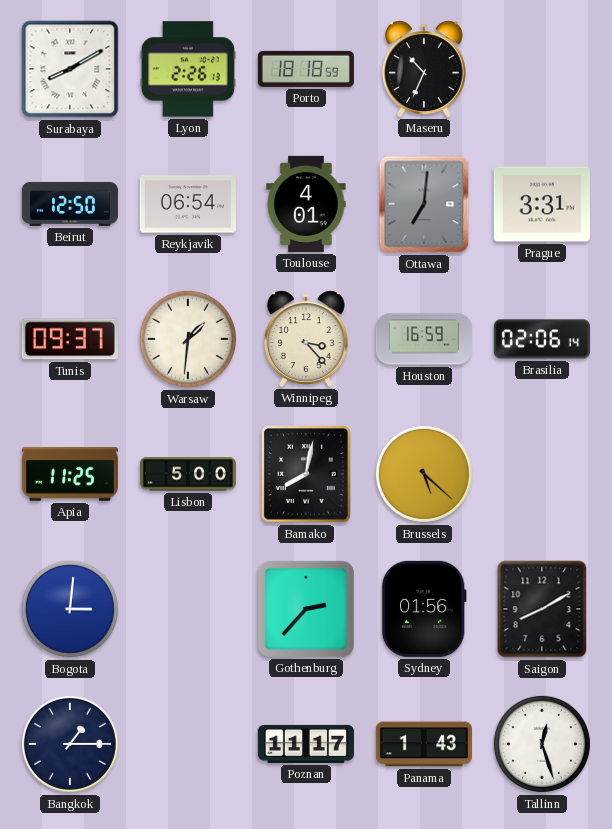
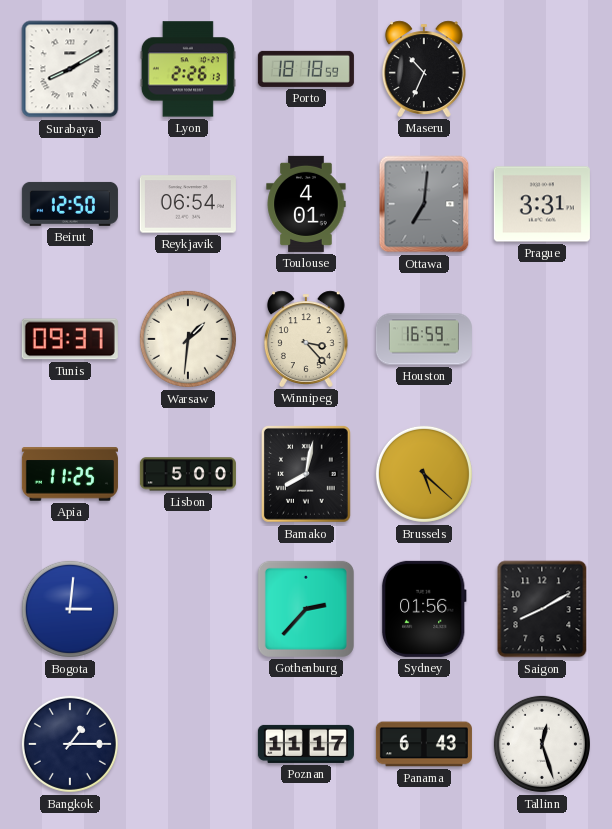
Brasilia: 02:06 -> none
Panama: 1:43 -> 6:43
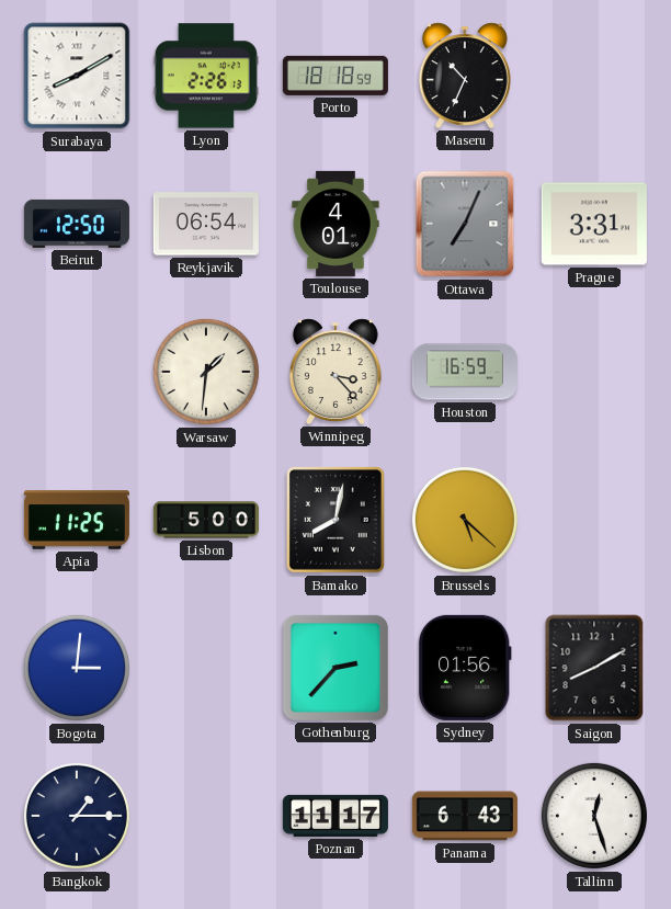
Ottawa: 7:01 -> 7:04
Tunis: 09:37 -> none
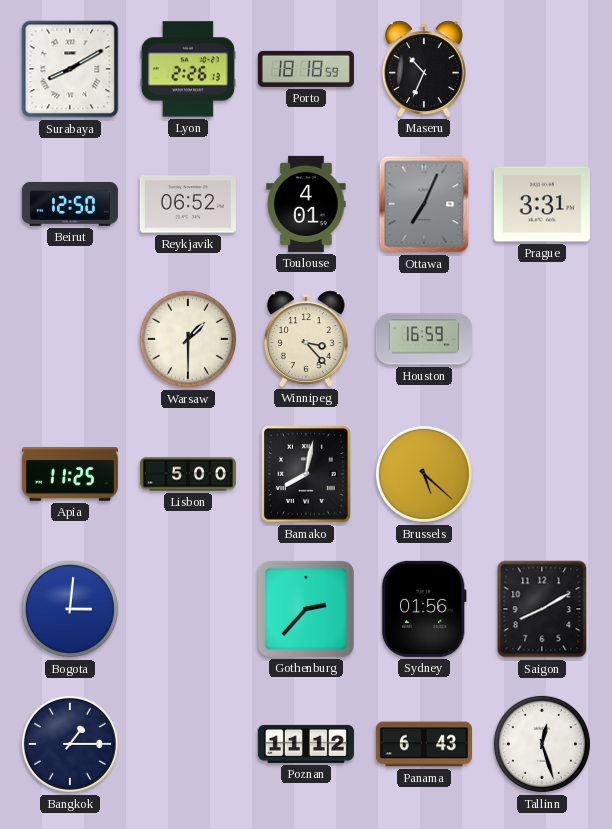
Reykjavik: 06:54 -> 06:52
Warsaw: 1:31 -> 1:30
Poznan: 11:17 -> 11:12
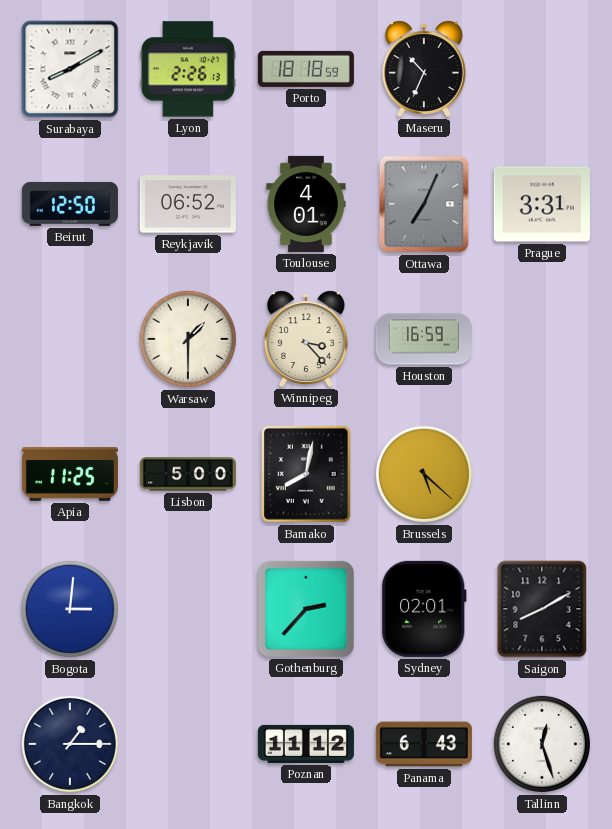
Sydney: 01:56 -> 02:01
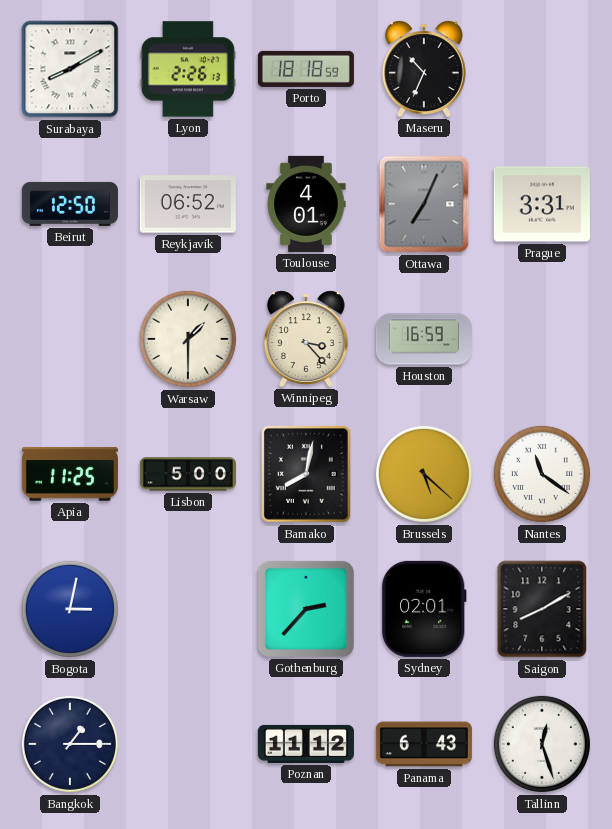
Nantes: none -> 11:21
Bogota: 3:01 -> 3:02
